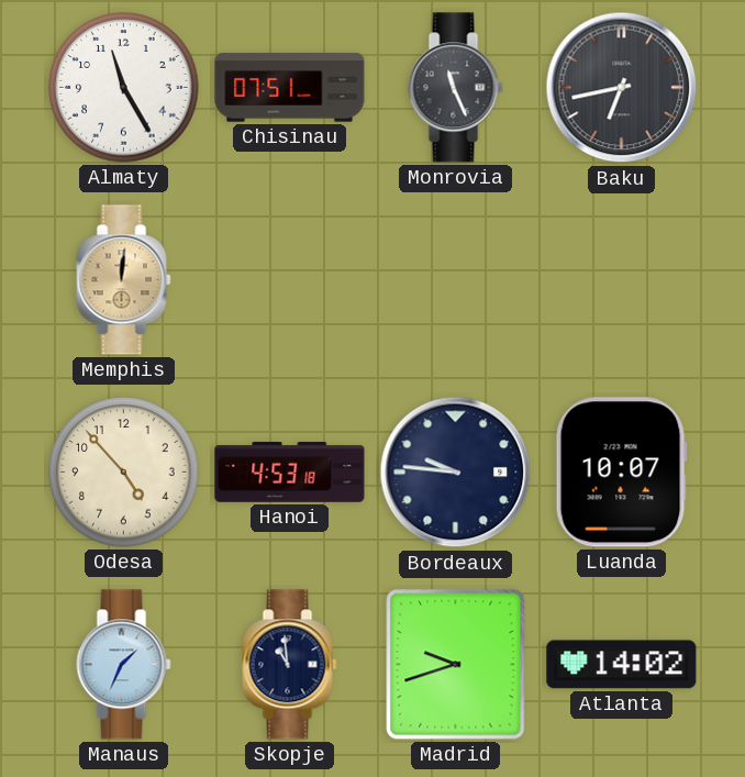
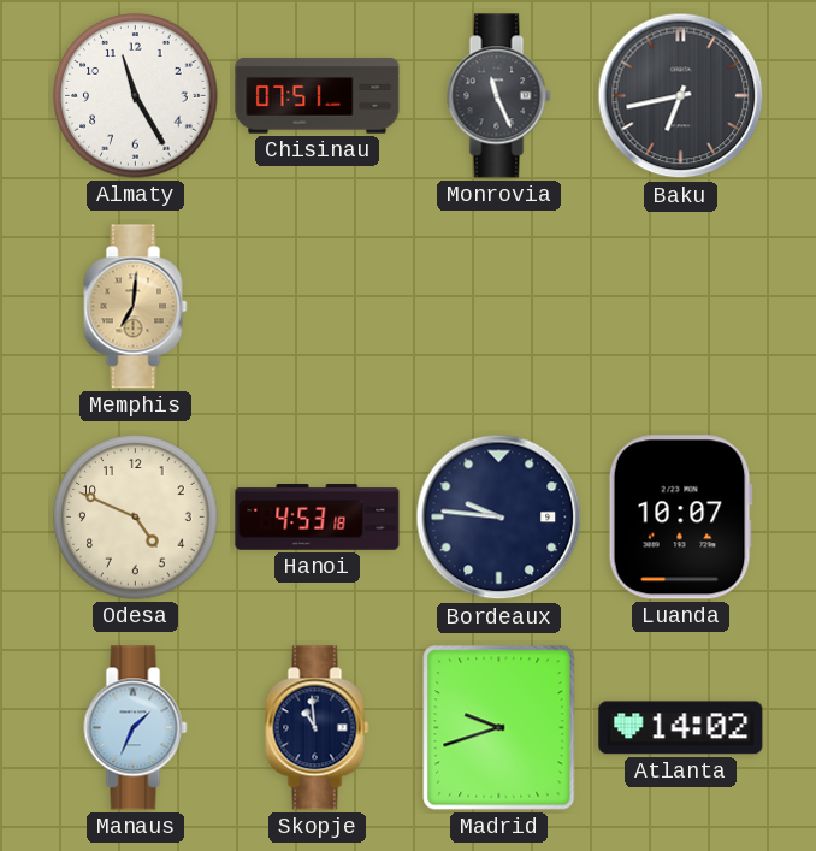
Memphis: 12:01 -> 7:01
Odesa: 4:53 -> 4:49
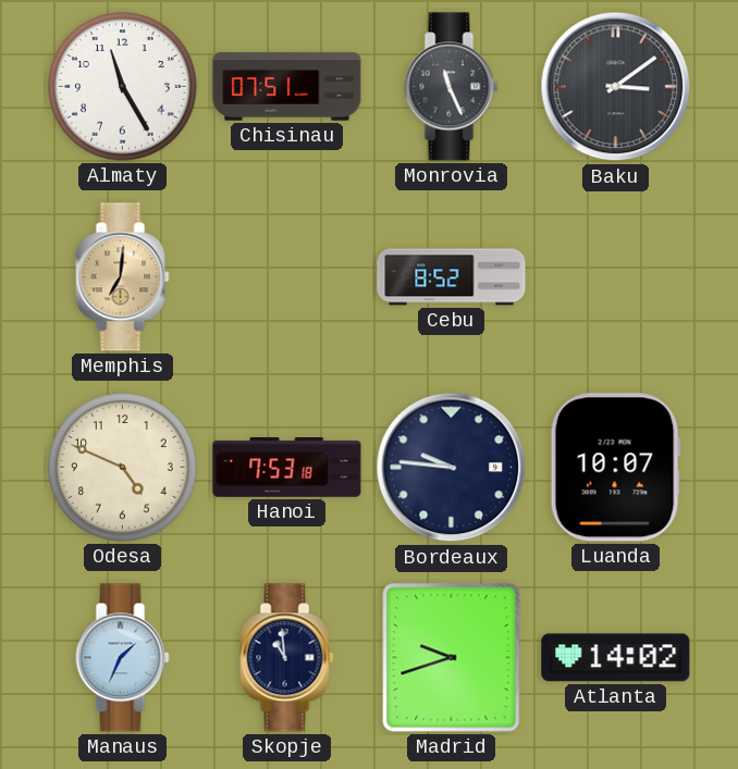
Baku: 6:43 -> 3:09
Cebu: none -> 8:52
Hanoi: 4:53 -> 7:53
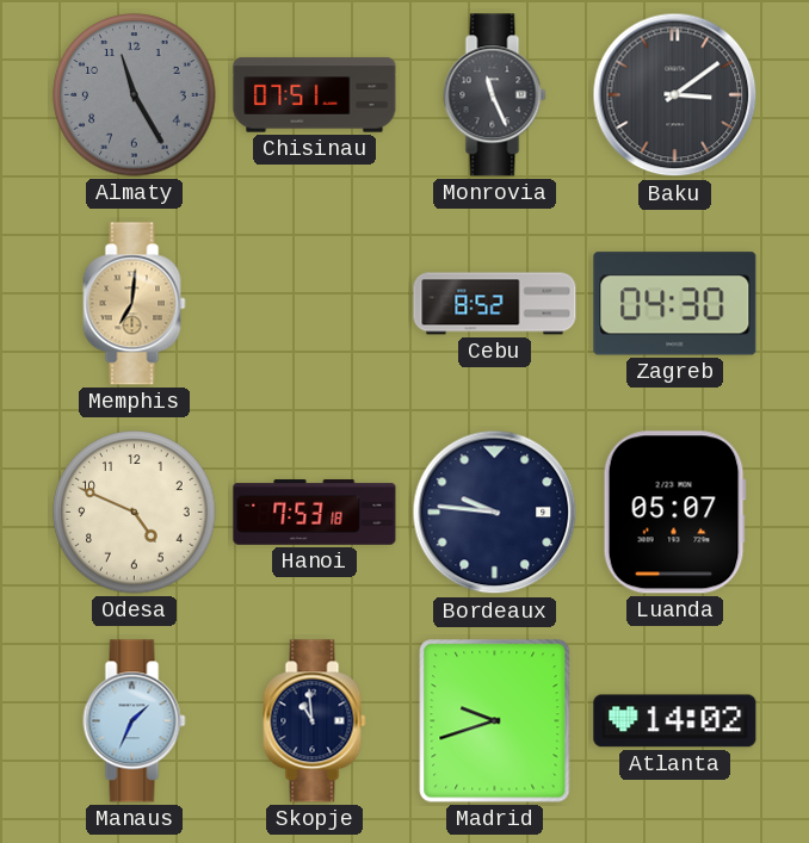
Almaty dial: white -> grey
Zagreb: none -> 04:30
Luanda: 10:07 -> 05:07
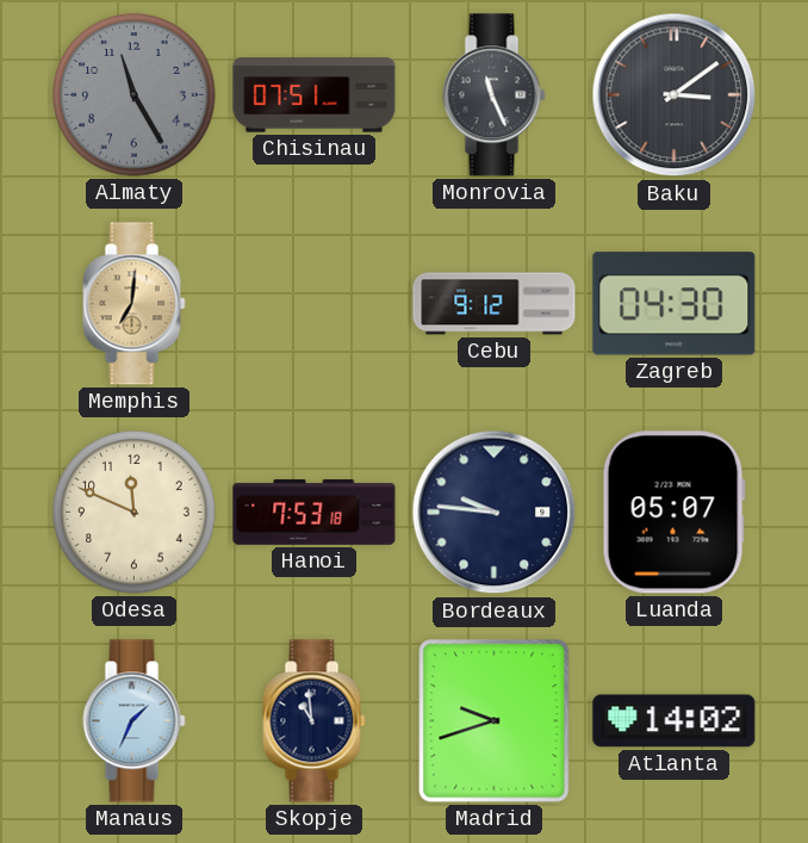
Cebu: 8:52 -> 9:12
Odesa: 4:49 -> 11:49
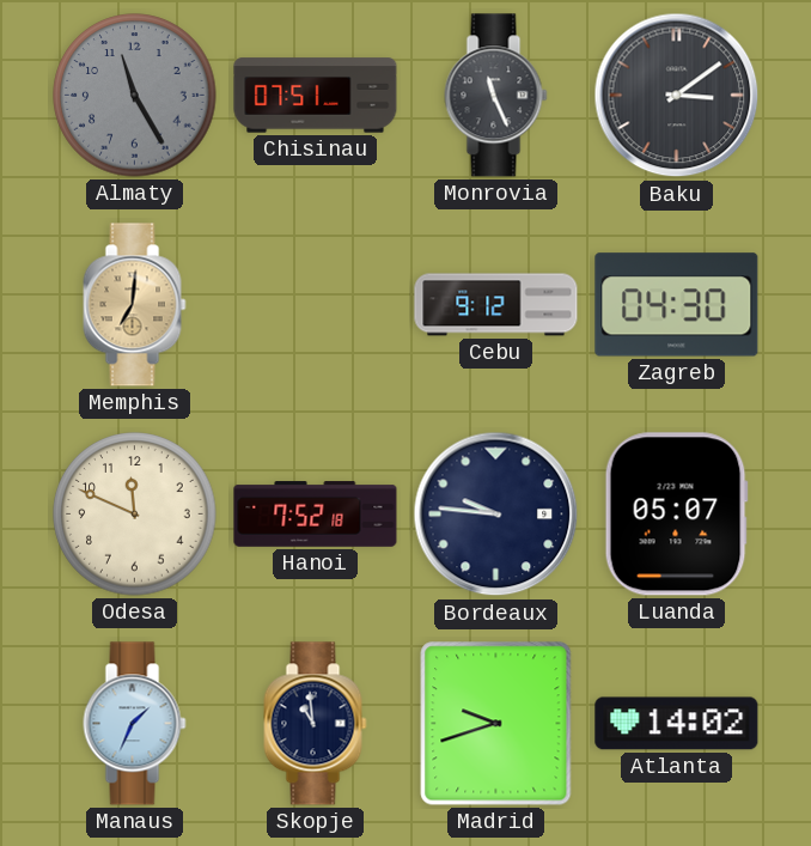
Hanoi: 7:53 -> 7:52
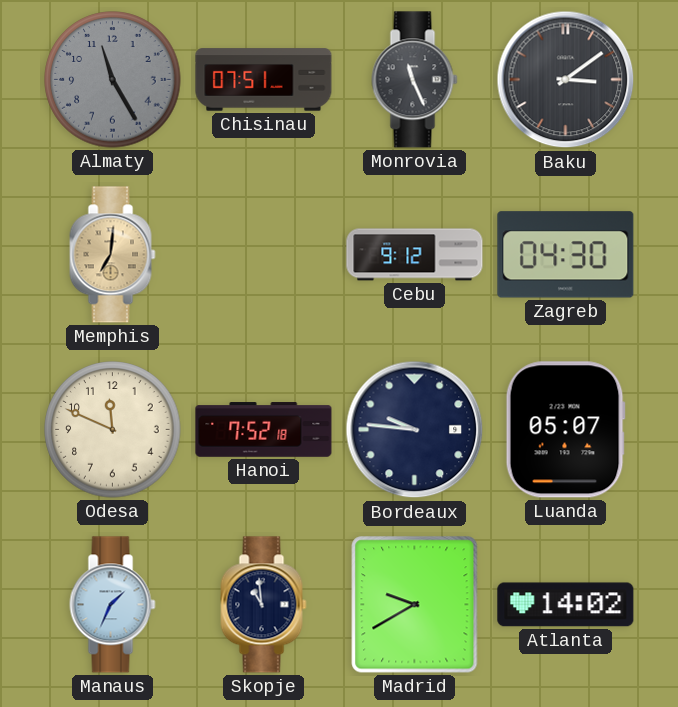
Madrid: 9:42 -> 9:40
